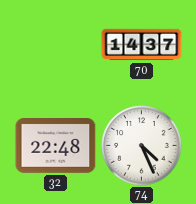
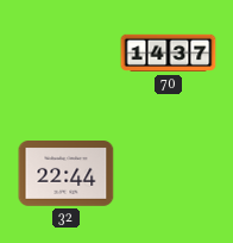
32: 22:48 -> 22:44
74: 4:26 -> none
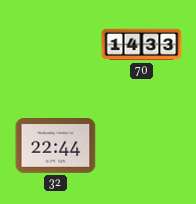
70: 14:37 -> 14:33
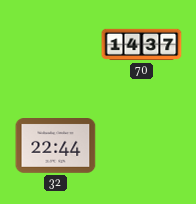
70: 14:33 -> 14:37
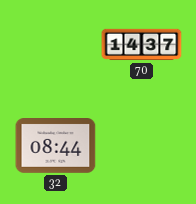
32: 22:44 -> 08:44
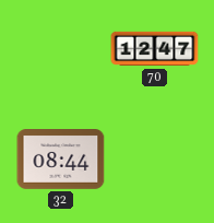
70: 14:37 -> 12:47
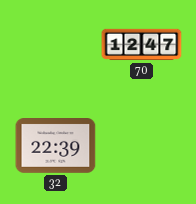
32: 08:44 -> 22:39
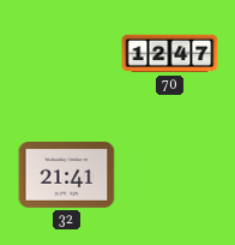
32: 22:39 -> 21:41
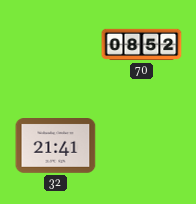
70: 12:47 -> 08:52
